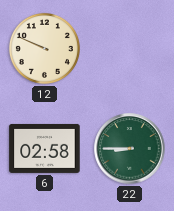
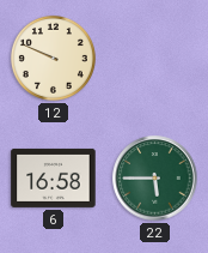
6: 02:58 -> 16:58
22: 8:45 -> 5:45
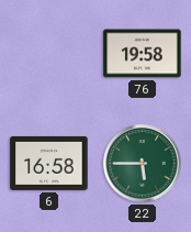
12: 9:49 -> none
76: none -> 19:58
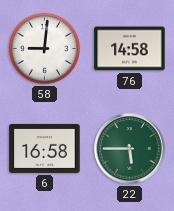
58: none -> 9:01
76: 19:58 -> 14:58
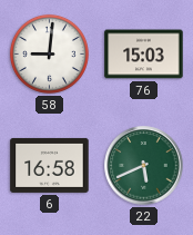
76: 14:58 -> 15:03
22: 5:45 -> 5:41
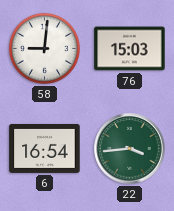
6: 16:58 -> 16:54
22: 5:41 -> 3:44
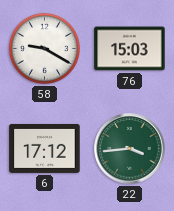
58: 9:01 -> 9:20
6: 16:54 -> 17:12
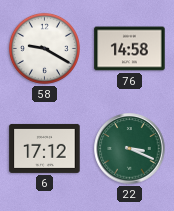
76: 15:03 -> 14:58
22: 3:44 -> 3:19
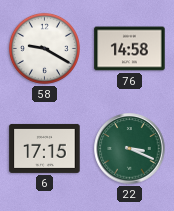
6: 17:12 -> 17:15
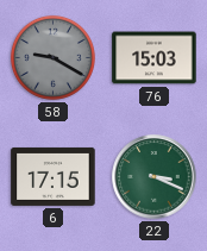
58 dial: white -> grey
76: 14:58 -> 15:03
